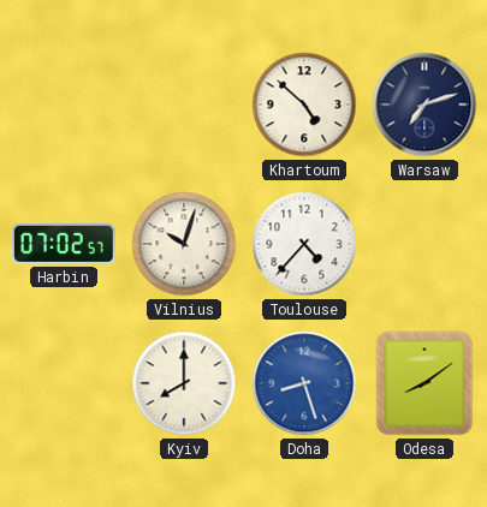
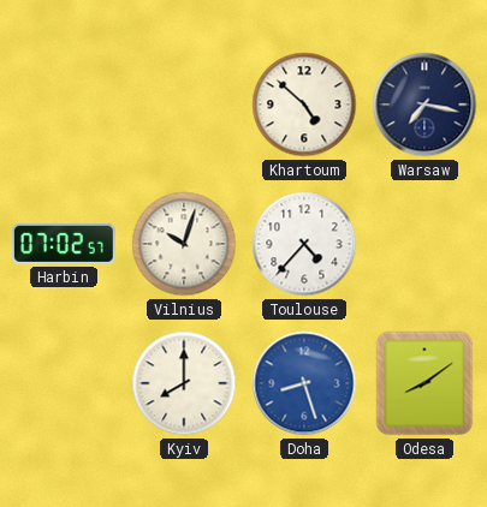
Warsaw: 7:12 -> 7:17
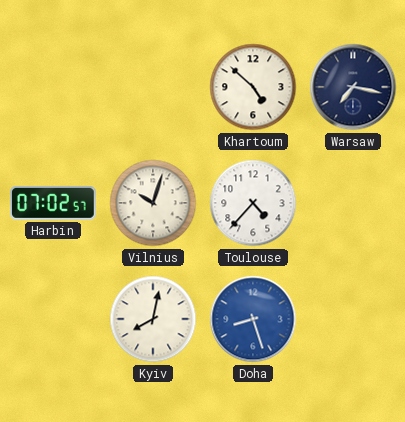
Kyiv: 8:00 -> 8:02
Odesa: 8:09 -> none
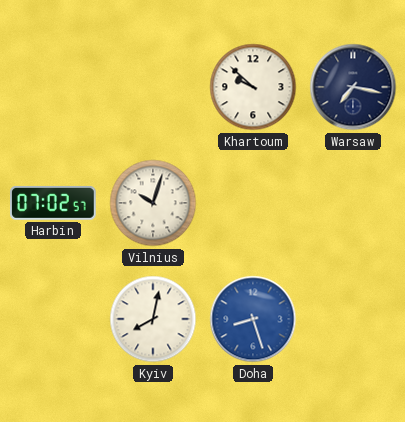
Khartoum: 4:52 -> 9:52
Toulouse: 4:37 -> none
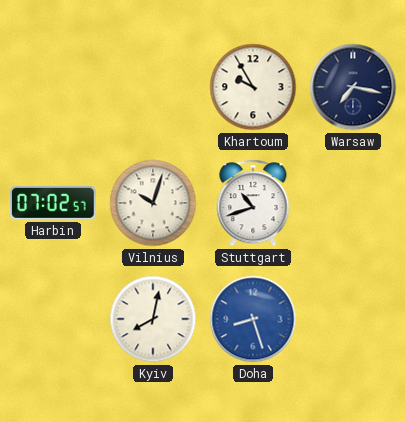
Khartoum: 9:52 -> 9:55
Stuttgart: none -> 10:42
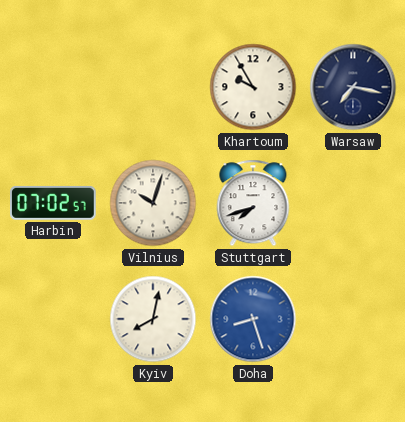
Stuttgart: 10:42 -> 7:42
